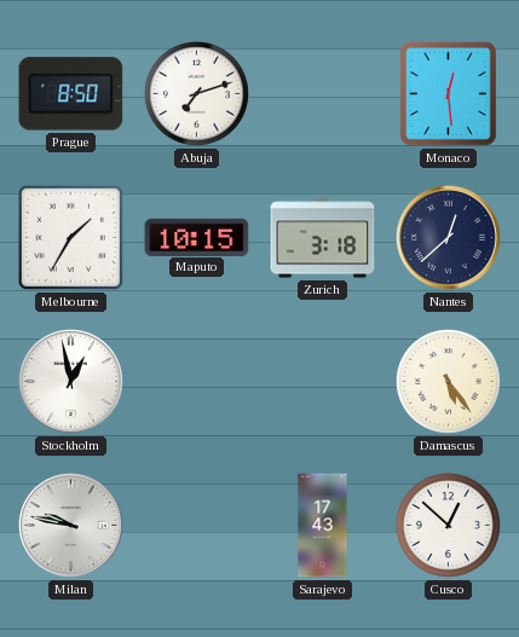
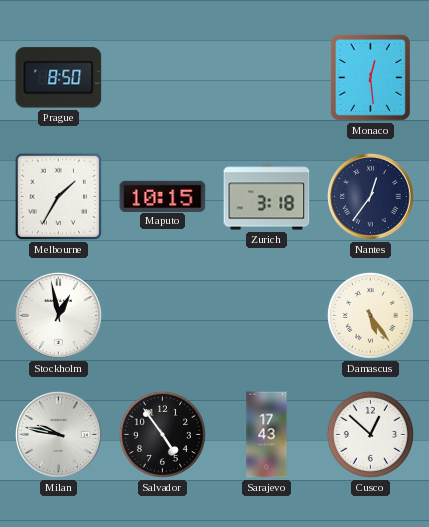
Abuja: 7:12 -> none
Nantes: 12:38 -> 12:36
Salvador: none -> 4:54
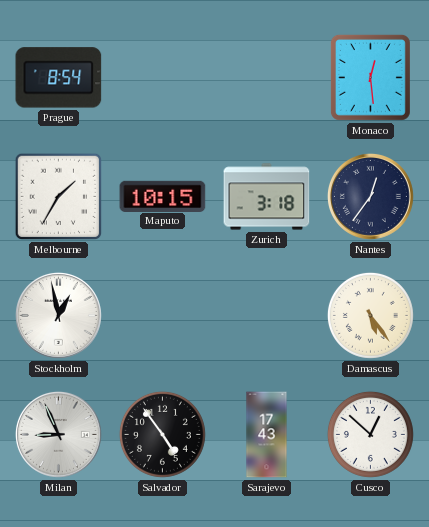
Prague: 8:50 -> 8:54
Milan: 9:47 -> 8:56
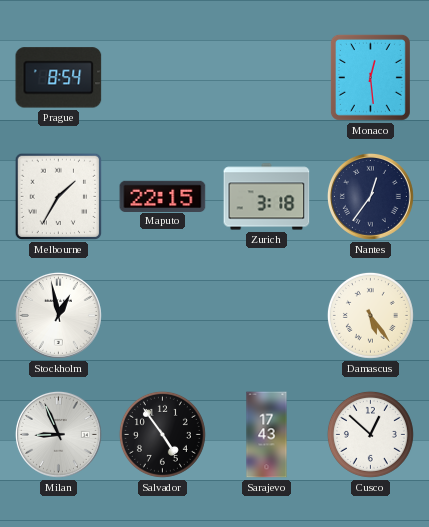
Maputo: 10:15 -> 22:15
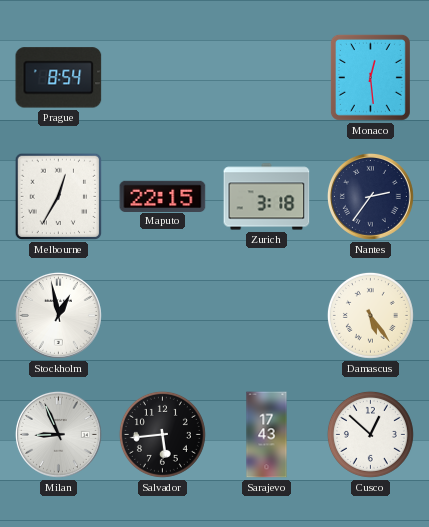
Melbourne: 1:35 -> 12:35
Nantes: 12:36 -> 2:36
Salvador: 4:54 -> 5:44
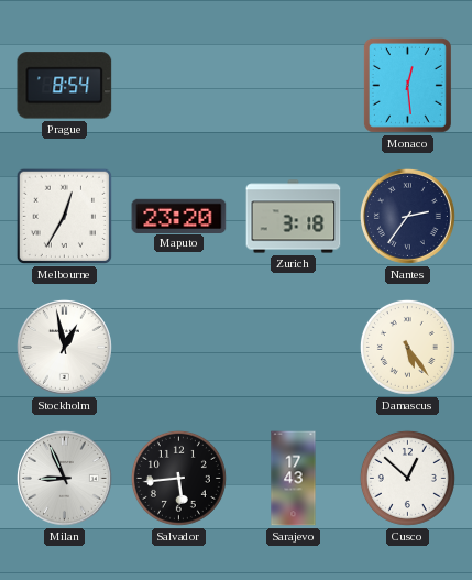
Maputo: 22:15 -> 23:20
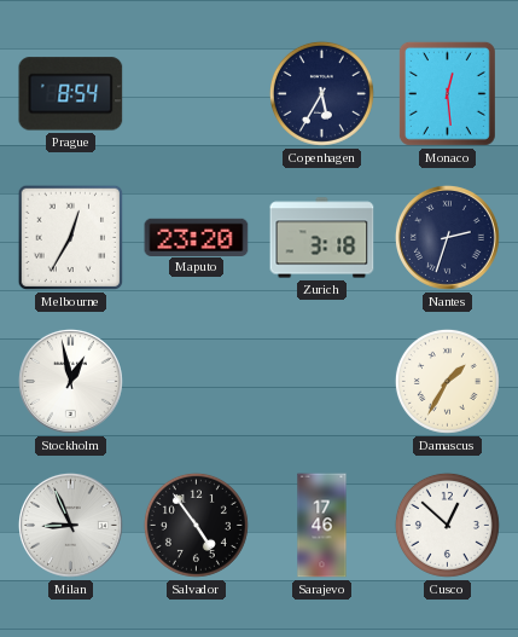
Copenhagen: none -> 5:35
Nantes: 2:36 -> 2:33
Damascus: 5:24 -> 1:35
Salvador: 5:44 -> 4:54
Sarajevo: 17:43 -> 17:46
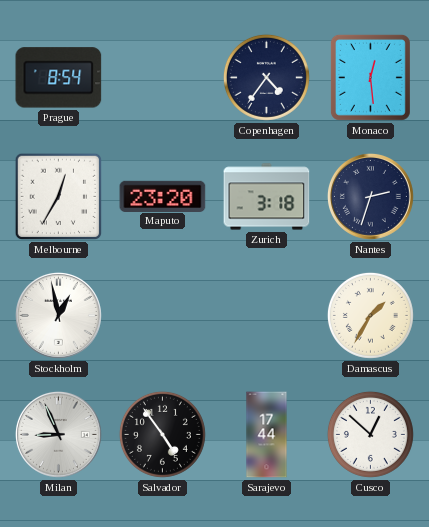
Copenhagen: 5:35 -> 4:36
Sarajevo: 17:46 -> 17:44
